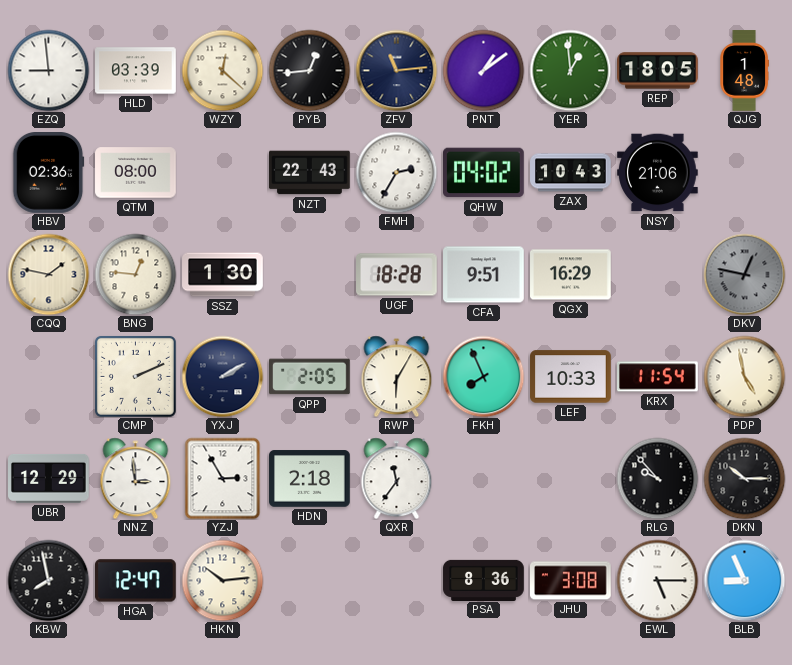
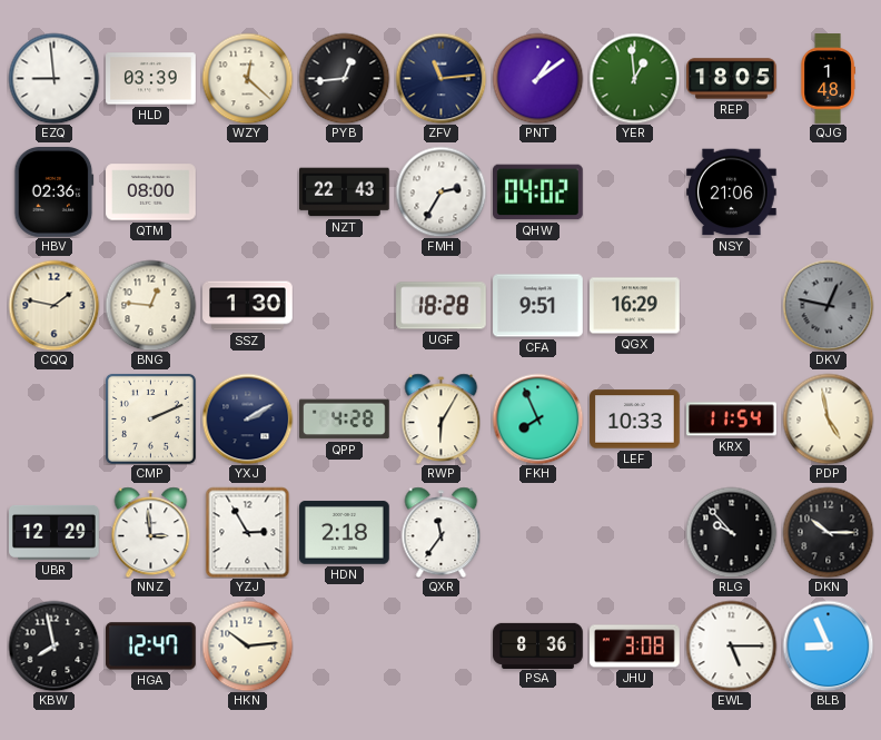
ZAX: 10:43 -> none
QPP: 2:05 -> 4:28
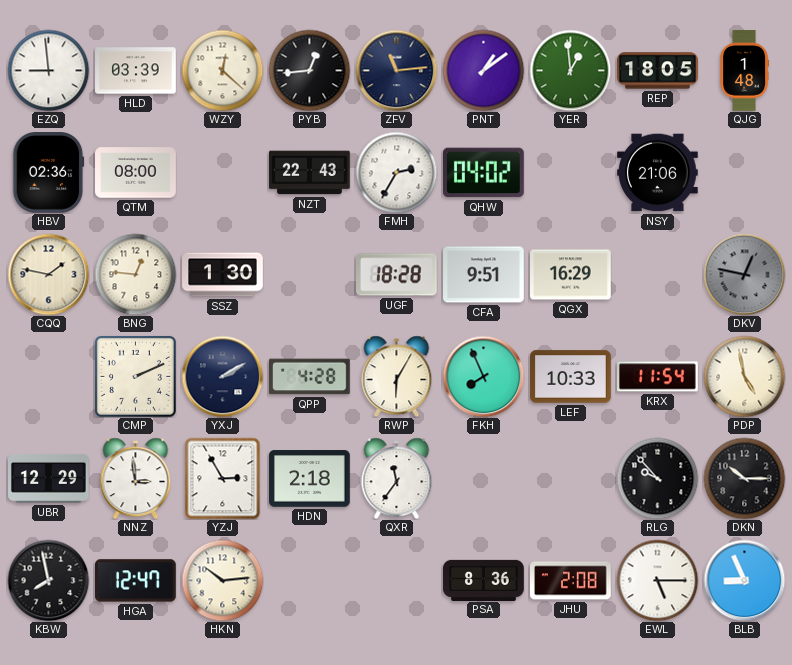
JHU: 3:08 -> 2:08
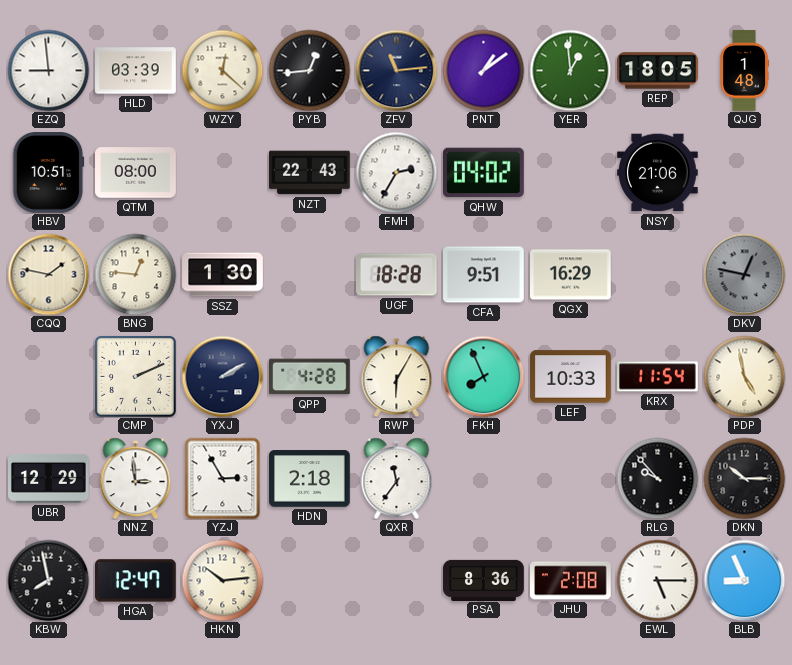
HBV: 02:36 -> 10:51
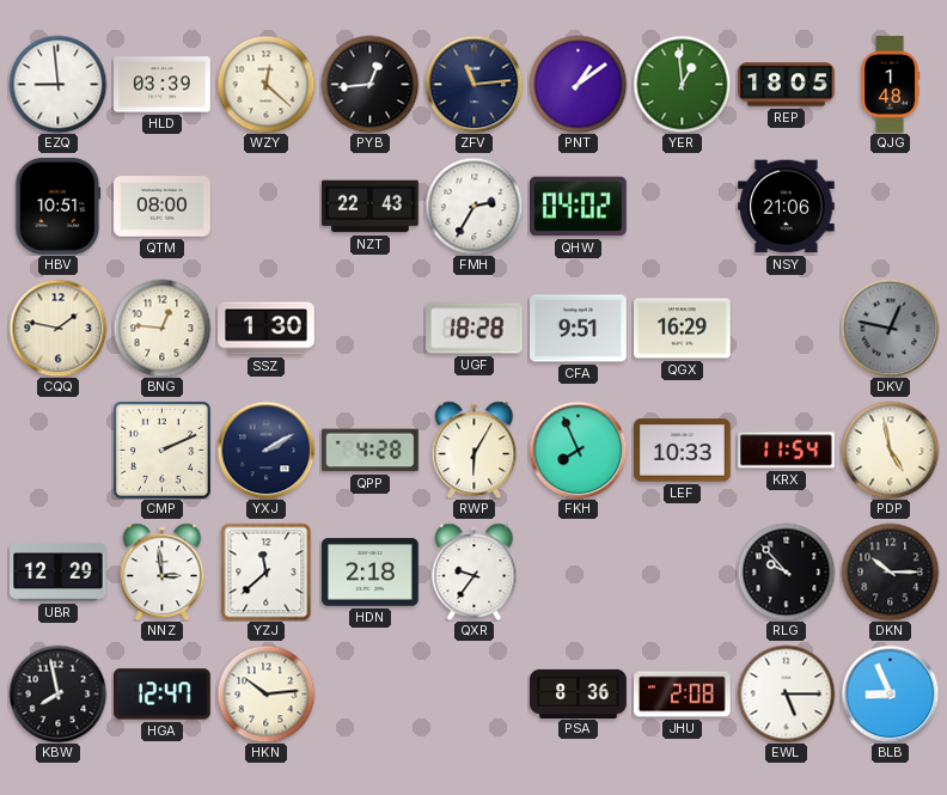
YZJ: 2:55 -> 11:38
QXR: 11:36 -> 9:36
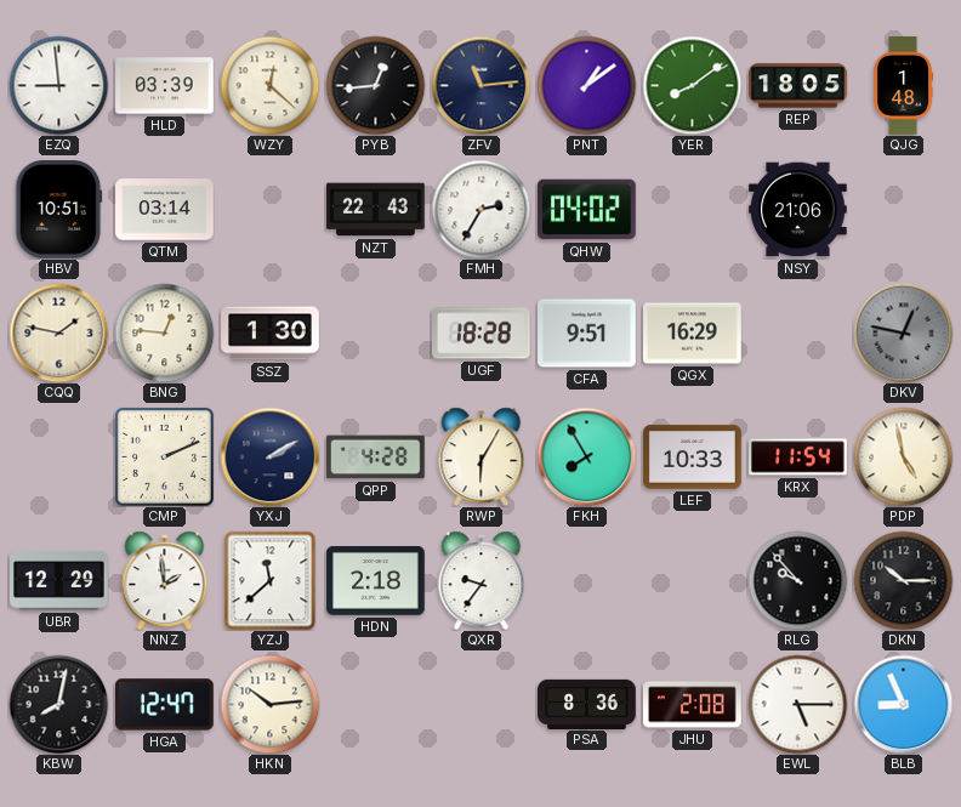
YER: 12:59 -> 8:09
QTM: 08:00 -> 03:14
FKH: 7:56 -> 7:55
NNZ: 2:59 -> 1:59
KBW: 7:58 -> 8:02
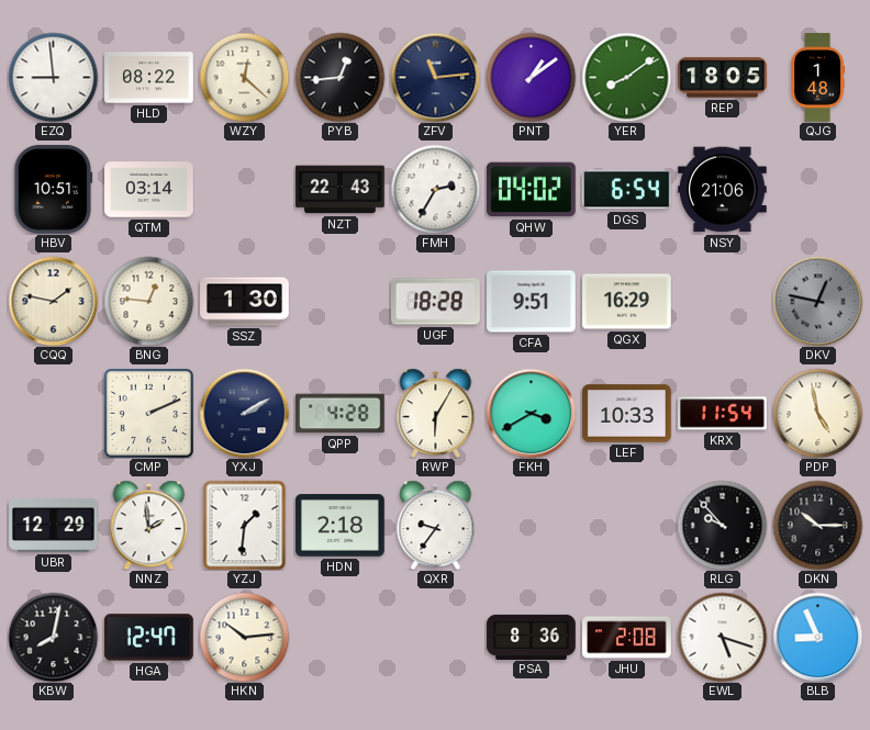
HLD: 03:39 -> 08:22
DGS: none -> 6:54
FKH: 7:55 -> 3:40
YZJ: 11:38 -> 1:31
EWL: 5:15 -> 5:18
